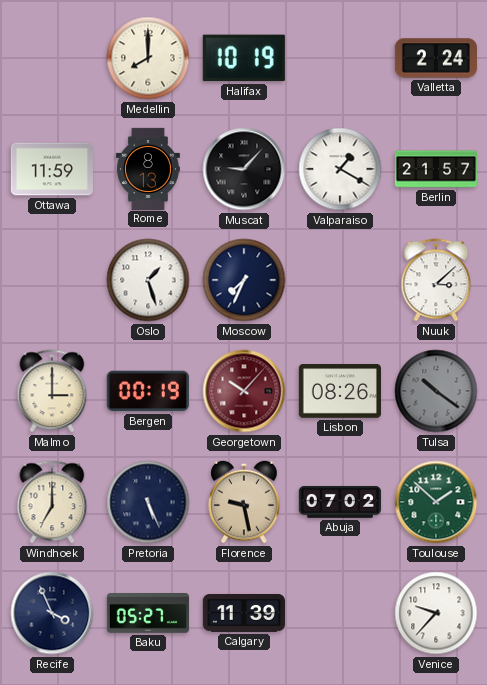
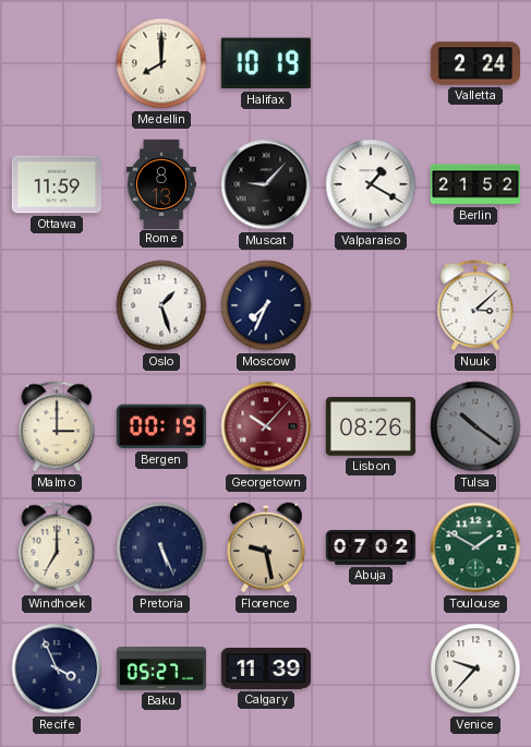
Berlin: 21:57 -> 21:52
Toulouse: 1:52 -> 1:50
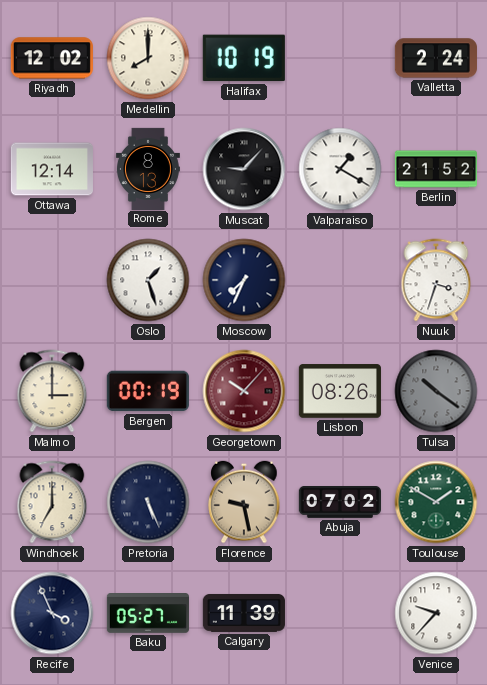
Riyadh: none -> 12:02
Ottawa: 11:59 -> 12:14
Nuuk: 3:08 -> 3:33
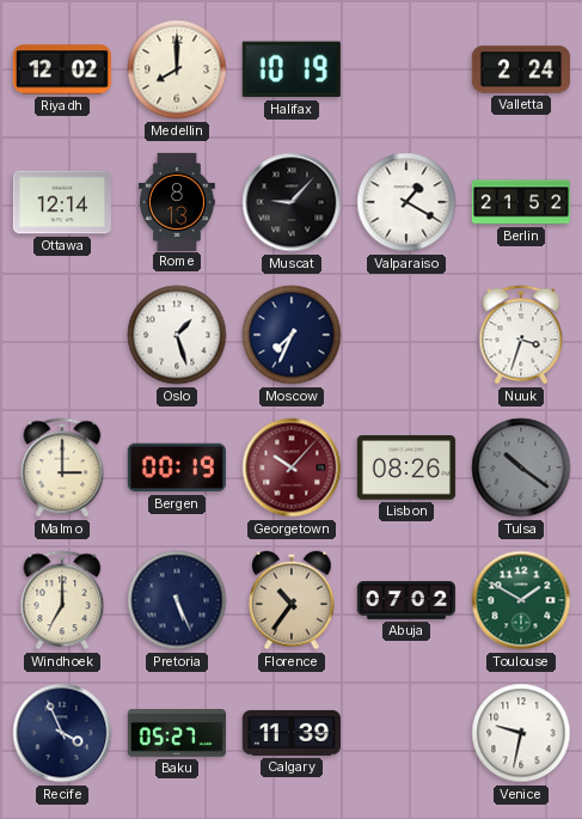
Florence: 9:28 -> 10:36
Venice: 9:37 -> 9:32
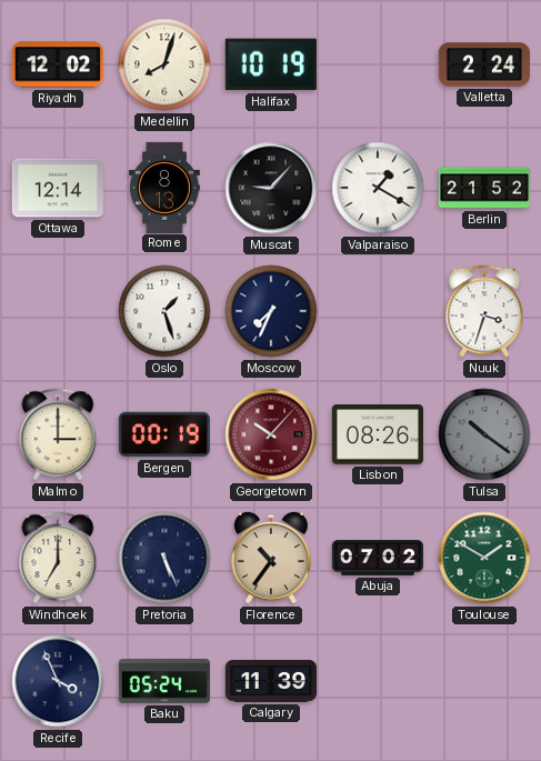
Medellin: 8:00 -> 8:03
Baku: 05:27 -> 05:24
Venice: 9:32 -> none
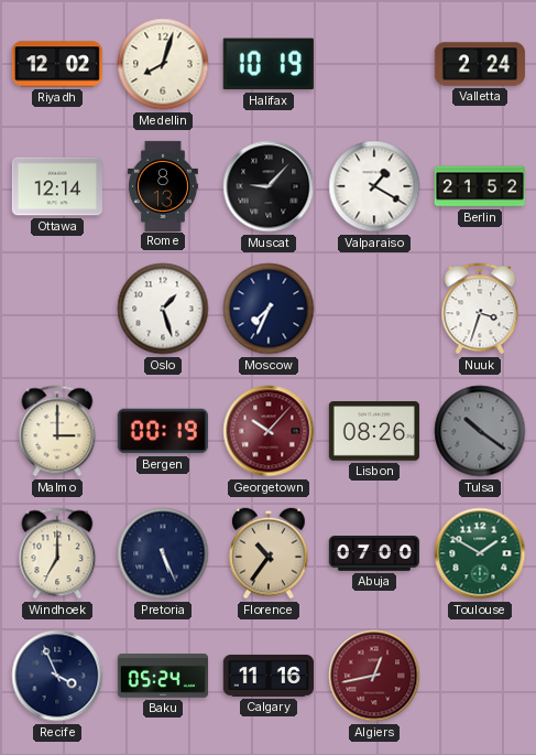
Abuja: 07:02 -> 07:00
Calgary: 11:39 -> 11:16
Algiers: none -> 12:43
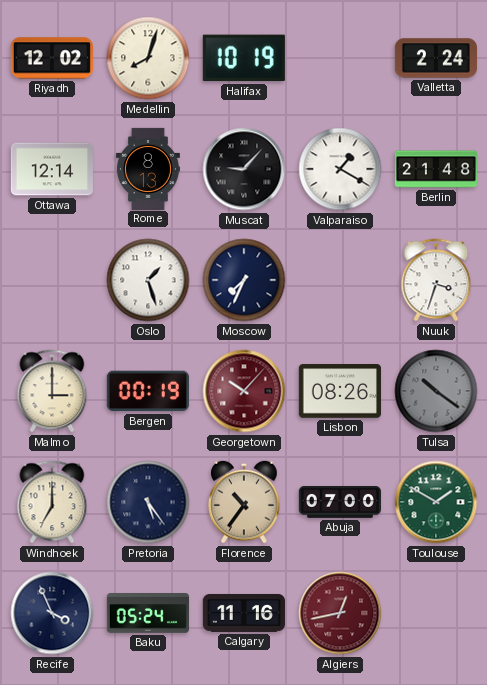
Berlin: 21:52 -> 21:48
Pretoria: 5:26 -> 5:24
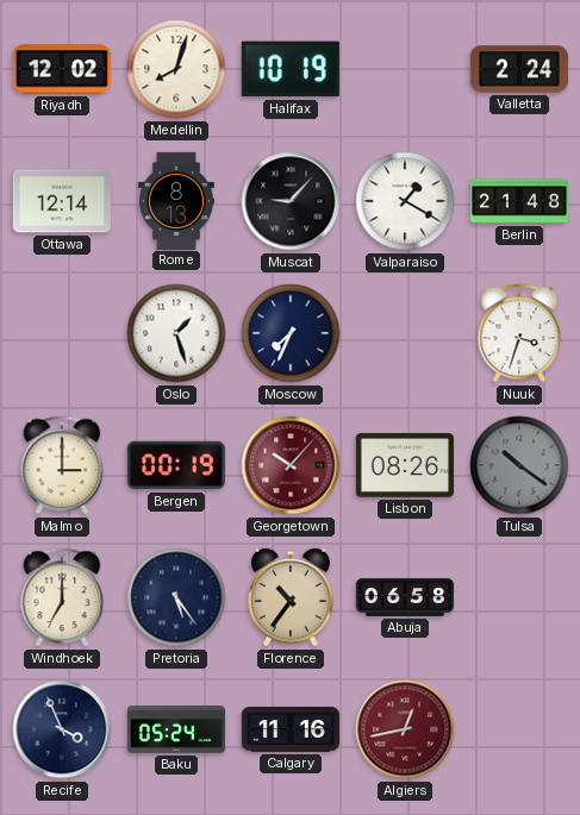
Abuja: 07:00 -> 06:58
Toulouse: 1:50 -> none
